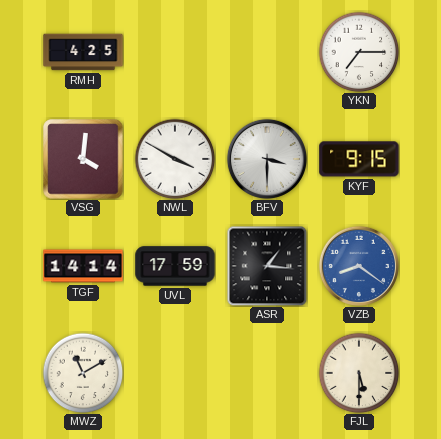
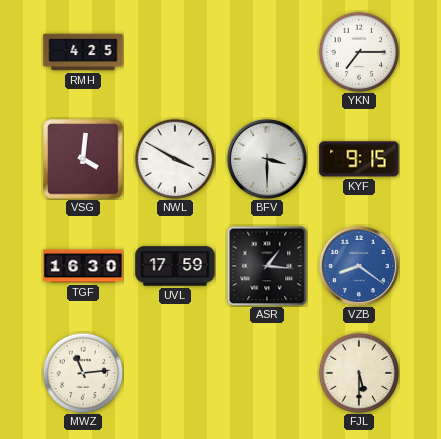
TGF: 14:14 -> 16:30
MWZ: 11:10 -> 11:14
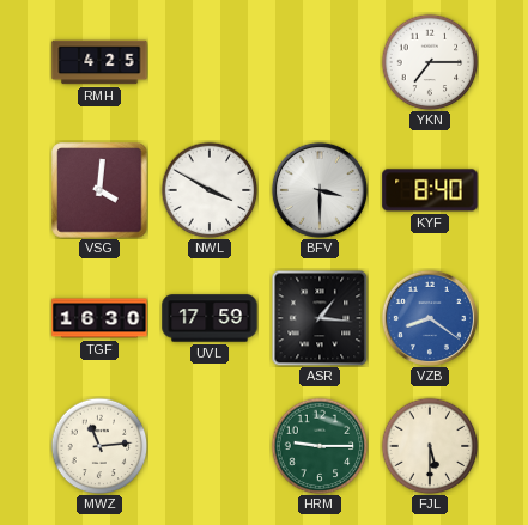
KYF: 9:15 -> 8:40
HRM: none -> 9:15
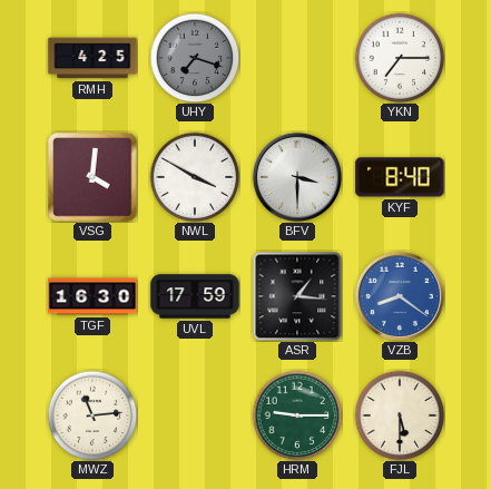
UHY: none -> 7:18
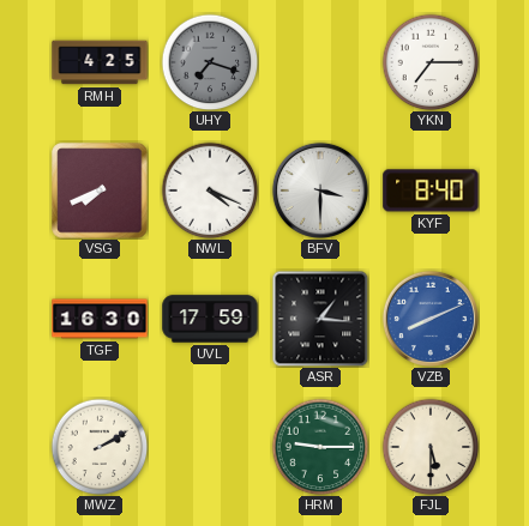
VSG: 4:01 -> 7:41
NWL: 3:50 -> 4:19
VZB: 8:21 -> 8:11
MWZ: 11:14 -> 2:10
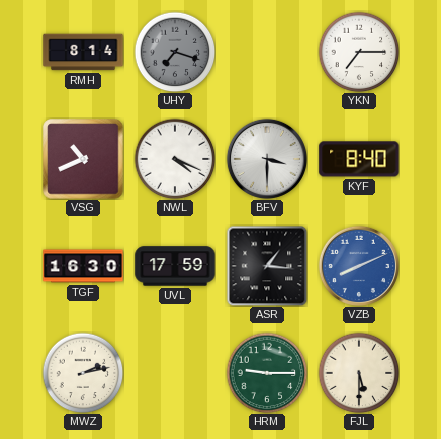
RMH: 4:25 -> 8:14
VSG: 7:41 -> 10:41
MWZ: 2:10 -> 2:13
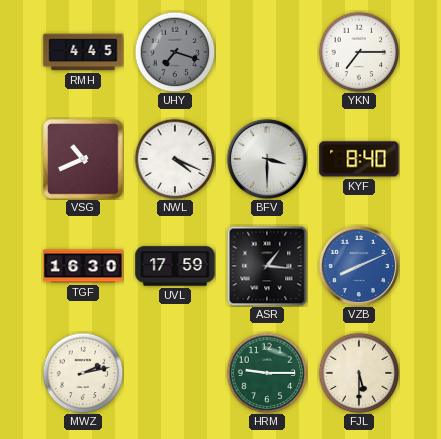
RMH: 8:14 -> 4:45
